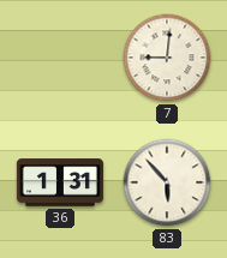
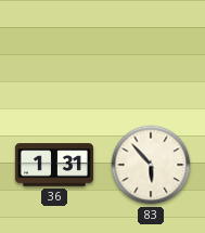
7: 9:01 -> none
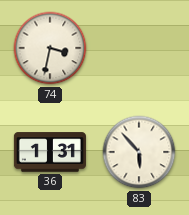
74: none -> 3:32
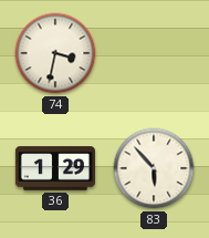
36: 1:31 -> 1:29
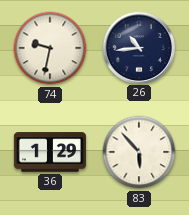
74: 3:32 -> 9:32
26: none -> 10:44
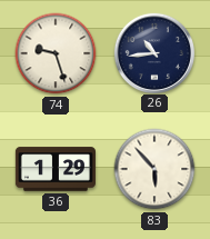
74: 9:32 -> 9:27
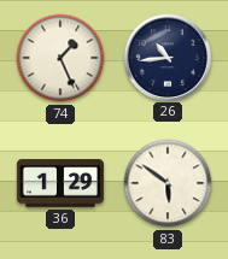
74: 9:27 -> 1:26
83: 5:53 -> 5:51
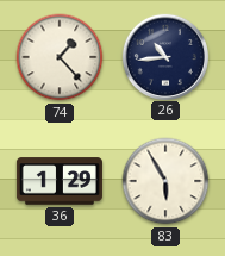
74: 1:26 -> 1:23
83: 5:51 -> 5:55
